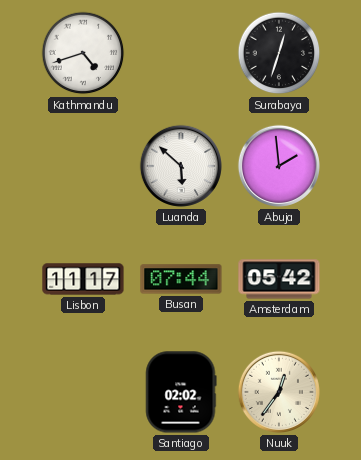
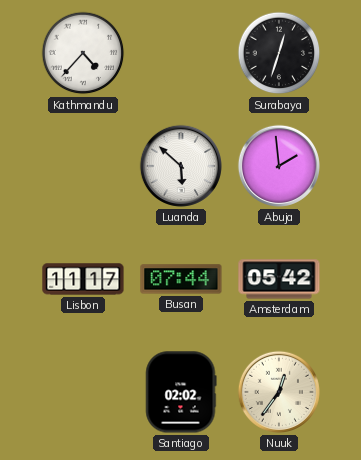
Kathmandu: 4:42 -> 4:37
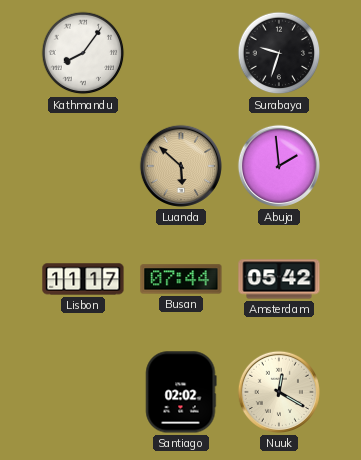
Kathmandu: 4:37 -> 8:06
Surabaya: 12:33 -> 9:33
Luanda dial: white -> champagne
Nuuk: 12:36 -> 12:20
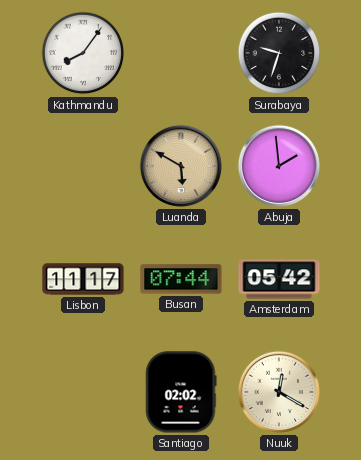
Luanda: 5:52 -> 5:50
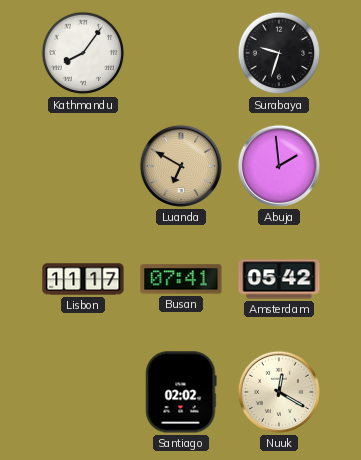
Luanda: 5:50 -> 6:50
Busan: 07:44 -> 07:41
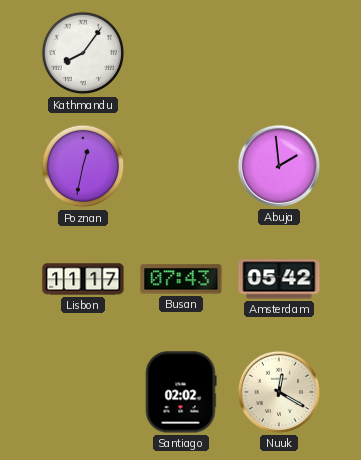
Surabaya: 9:33 -> none
Poznan: none -> 12:32
Luanda: 6:50 -> none
Busan: 07:41 -> 07:43
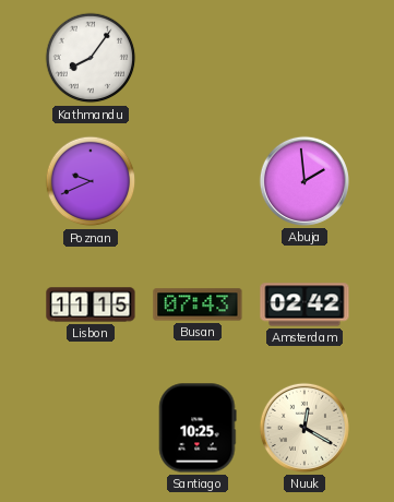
Poznan: 12:32 -> 9:41
Lisbon: 11:17 -> 11:15
Amsterdam: 05:42 -> 02:42
Santiago: 02:02 -> 10:25
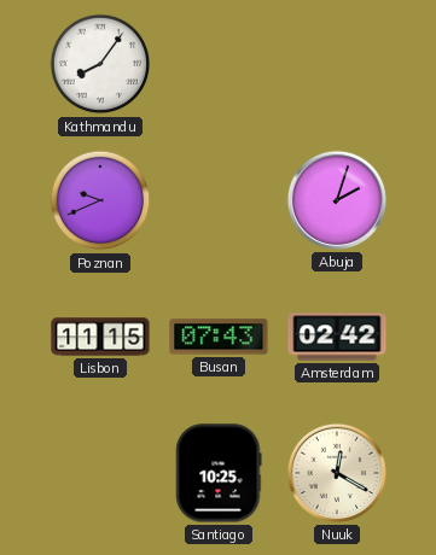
Abuja: 1:59 -> 2:03
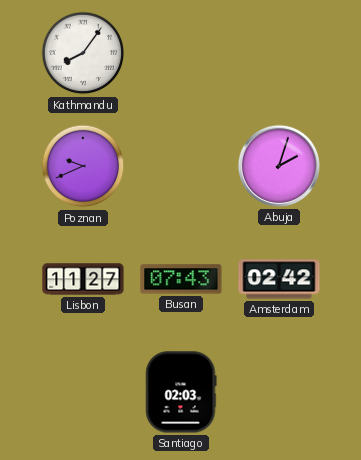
Lisbon: 11:15 -> 11:27
Santiago: 10:25 -> 02:03
Nuuk: 12:20 -> none
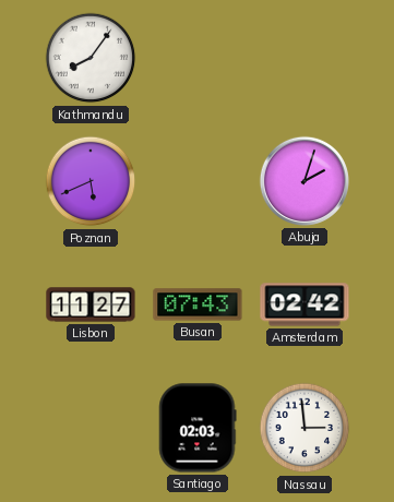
Poznan: 9:41 -> 5:41
Nassau: none -> 2:59
